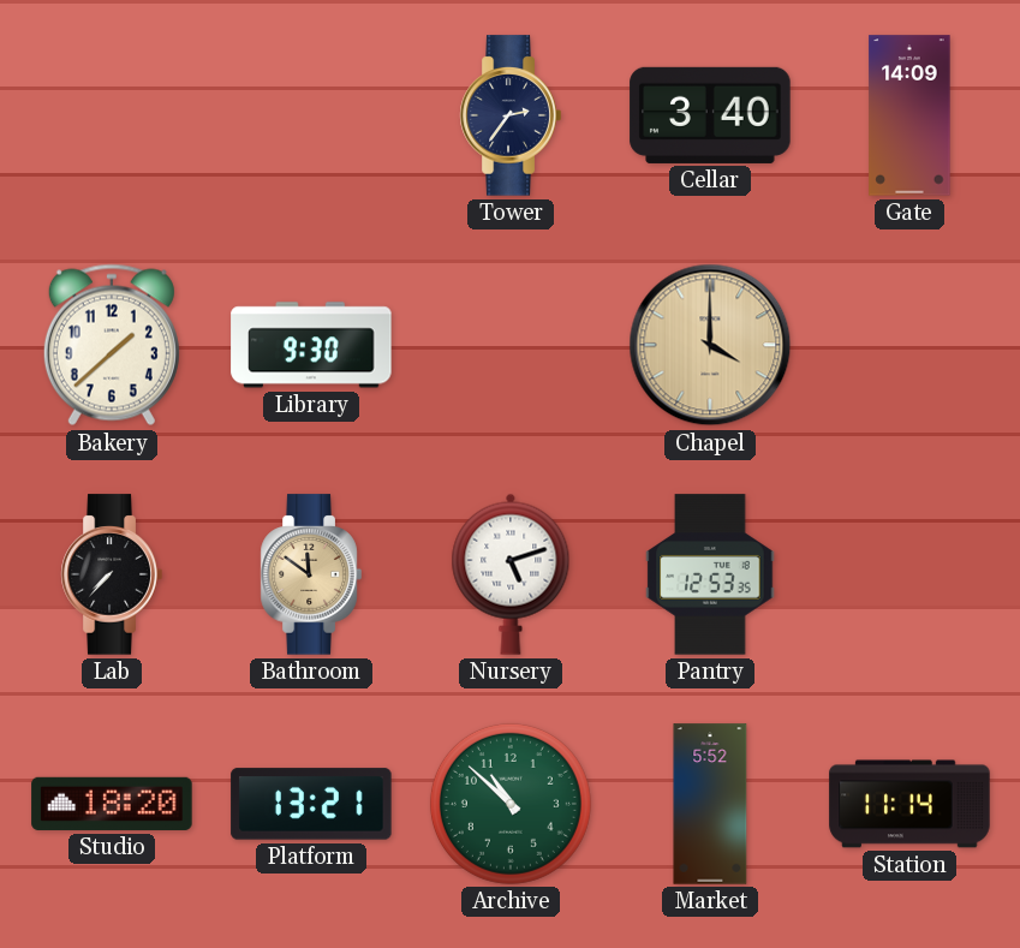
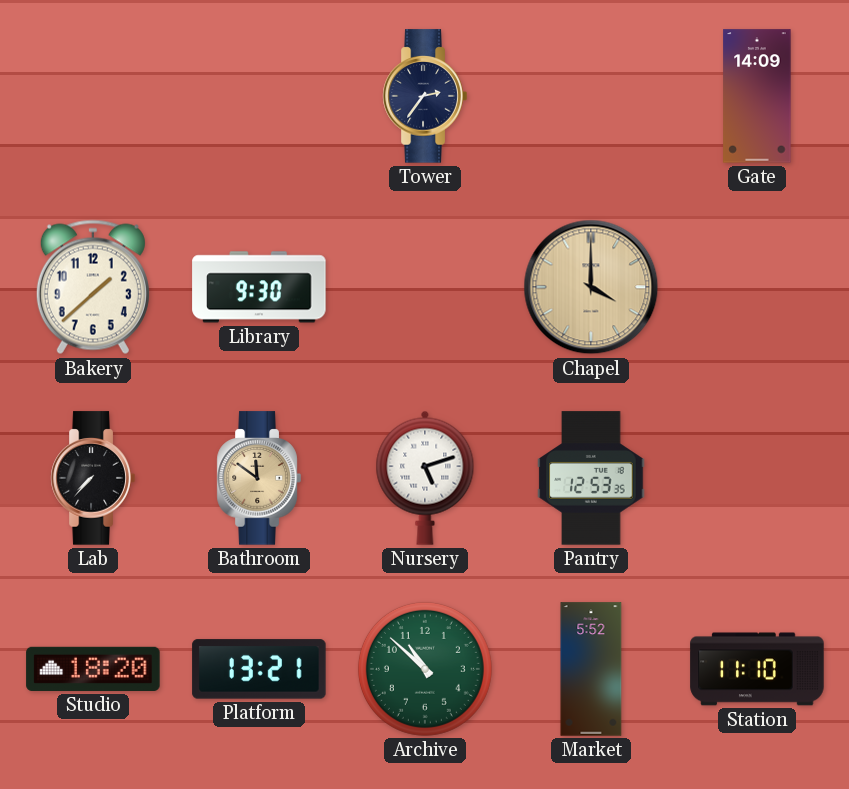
Cellar: 3:40 -> none
Station: 11:14 -> 11:10
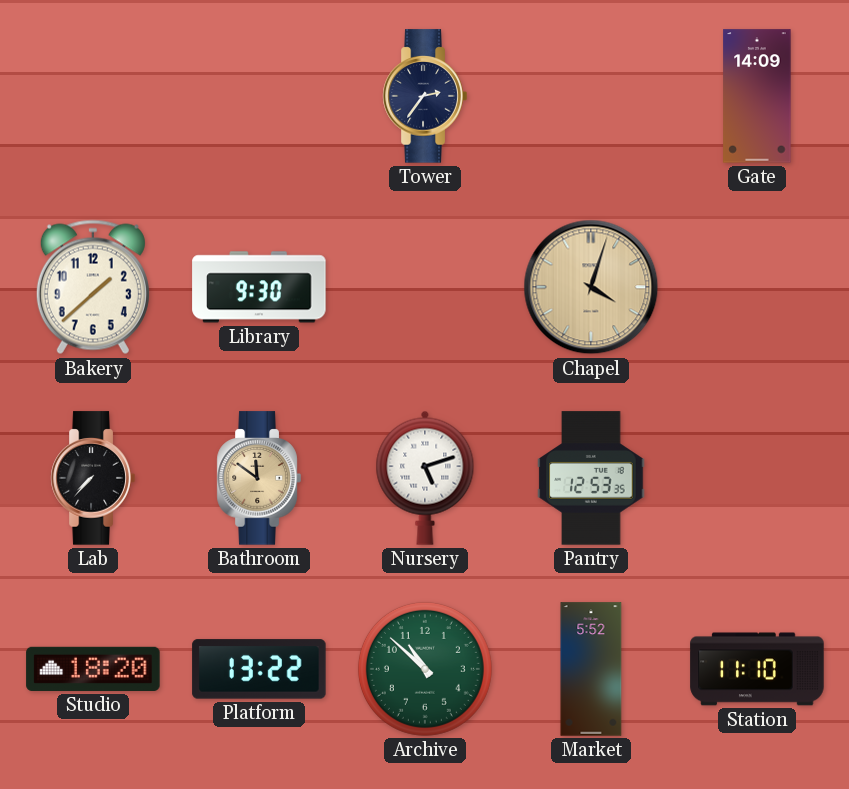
Chapel: 4:00 -> 4:03
Platform: 13:21 -> 13:22
